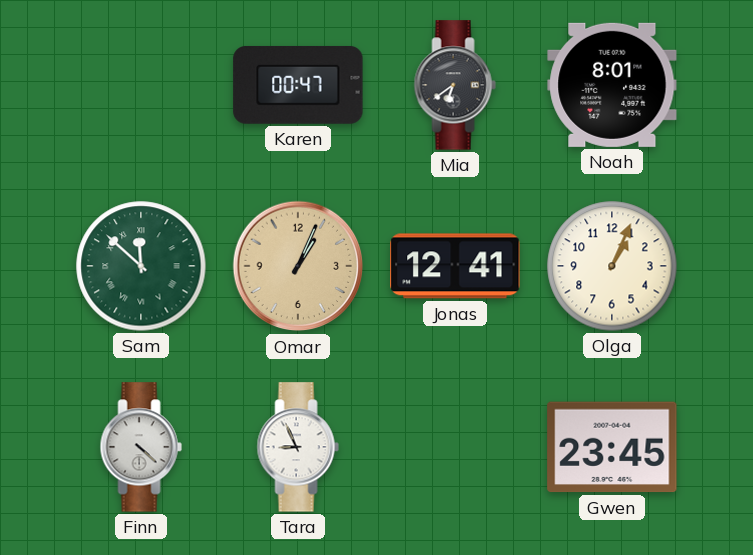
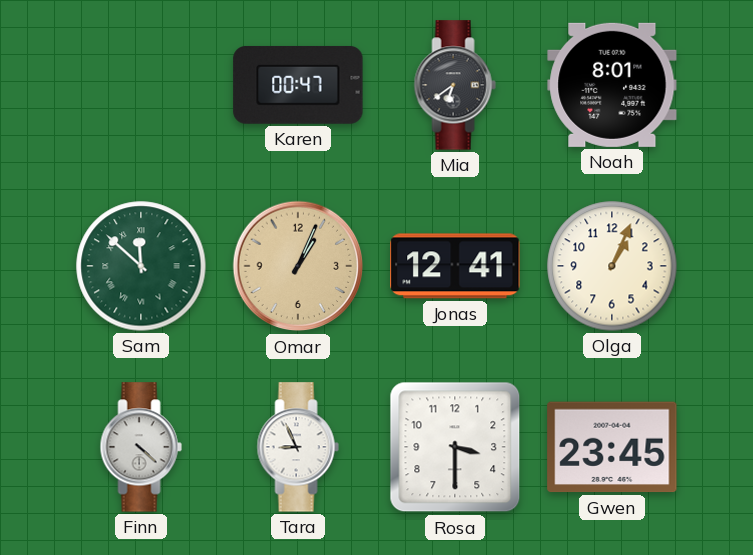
Rosa: none -> 3:30
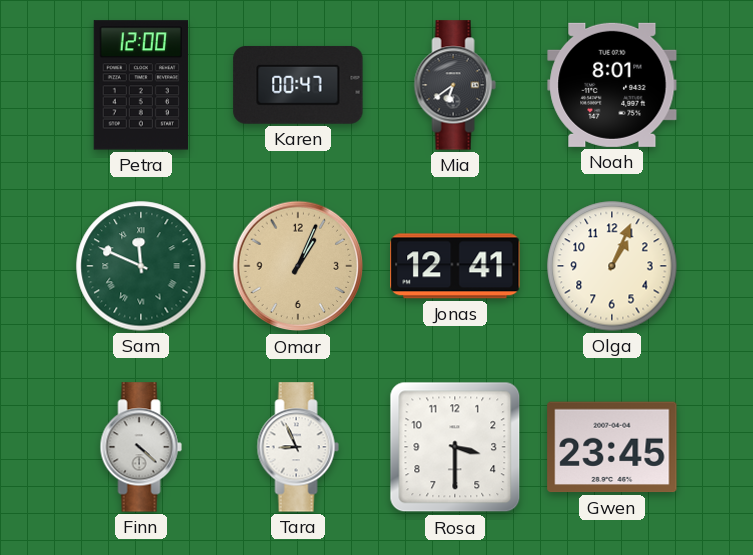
Petra: none -> 12:00
Sam: 11:52 -> 11:49
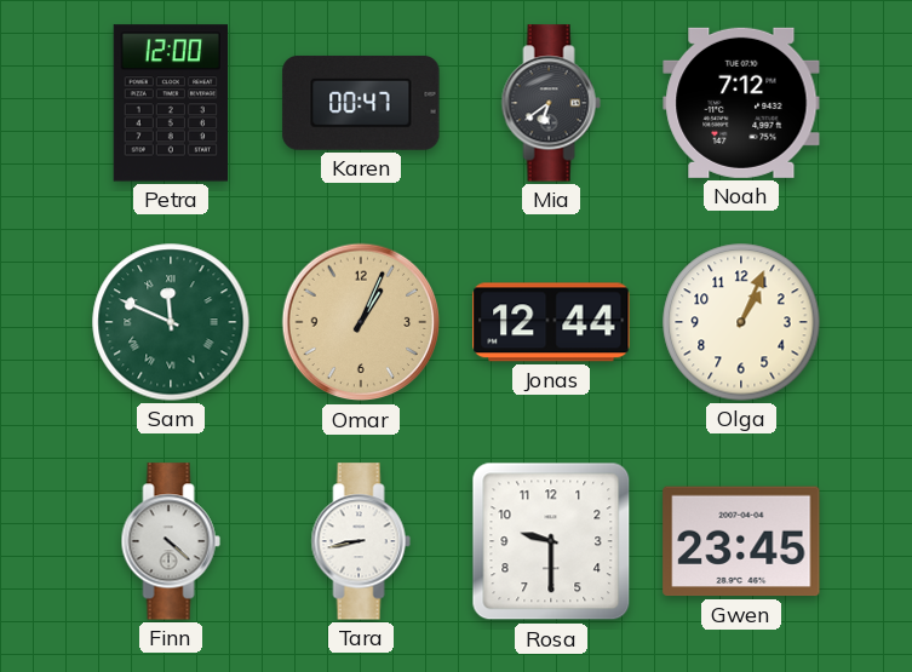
Noah: 8:01 -> 7:12
Jonas: 12:41 -> 12:44
Tara: 8:56 -> 8:43
Rosa: 3:30 -> 9:30
